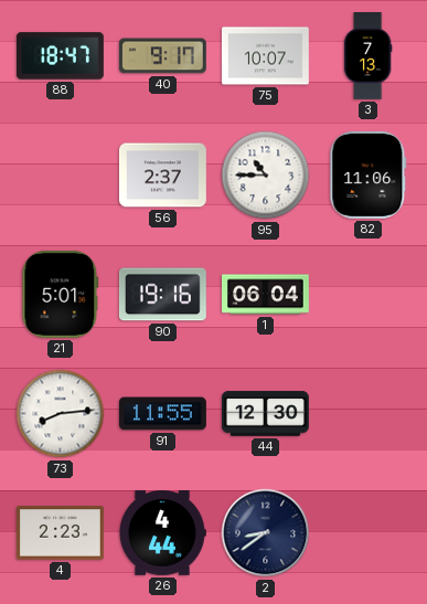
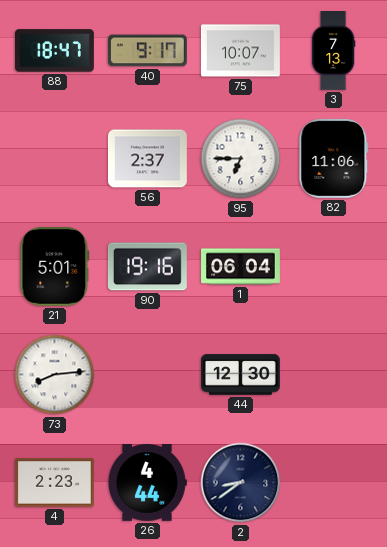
95: 10:45 -> 6:45
91: 11:55 -> none
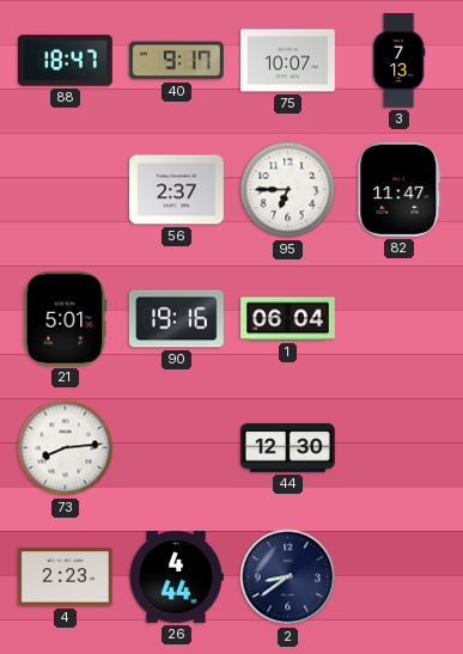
82: 11:06 -> 11:47
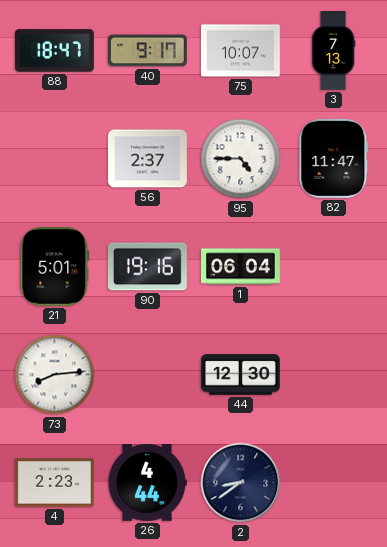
95: 6:45 -> 4:45
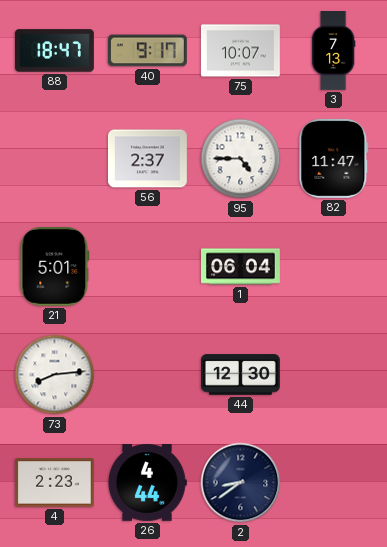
90: 19:16 -> none
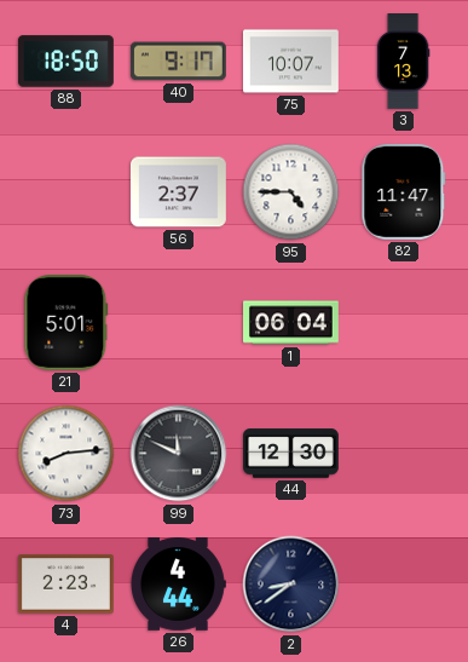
88: 18:47 -> 18:50
99: none -> 11:49
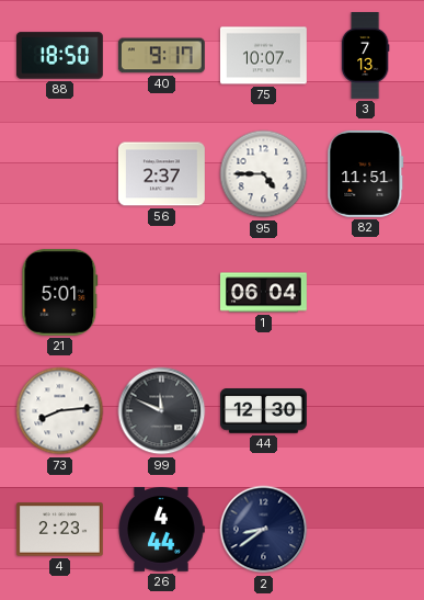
82: 11:47 -> 11:51
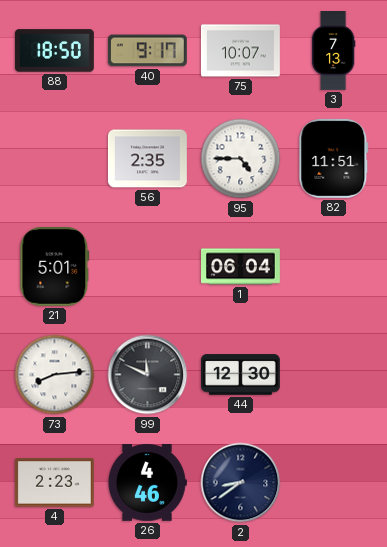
56: 2:37 -> 2:35
26: 4:44 -> 4:46
